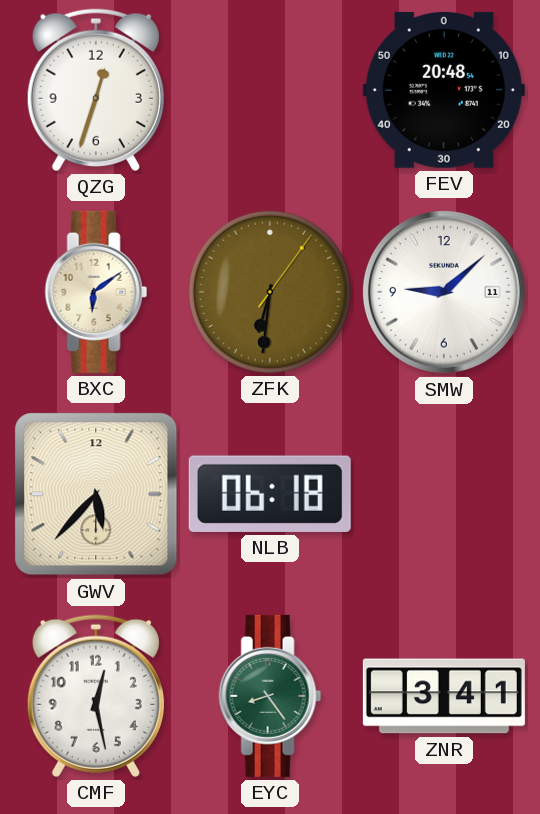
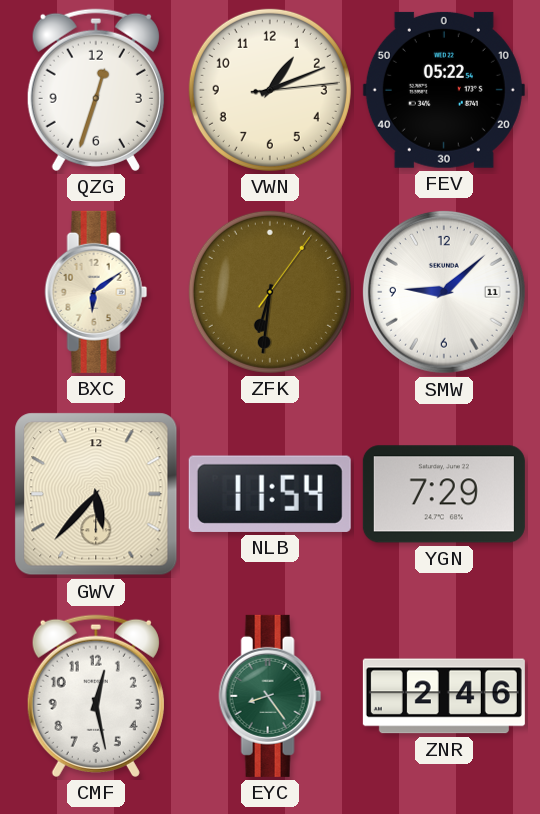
VWN: none -> 1:11
FEV: 20:48 -> 05:22
NLB: 06:18 -> 11:54
YGN: none -> 7:29
ZNR: 3:41 -> 2:46
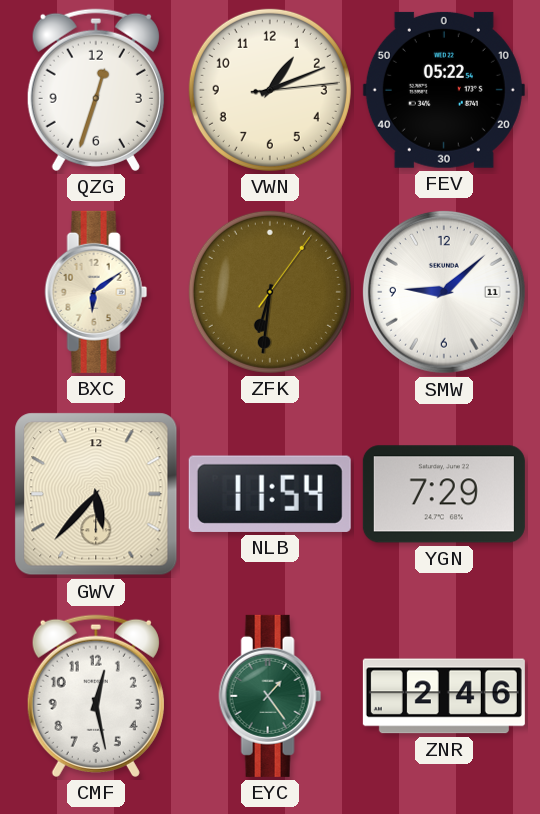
EYC: 8:24 -> 1:24
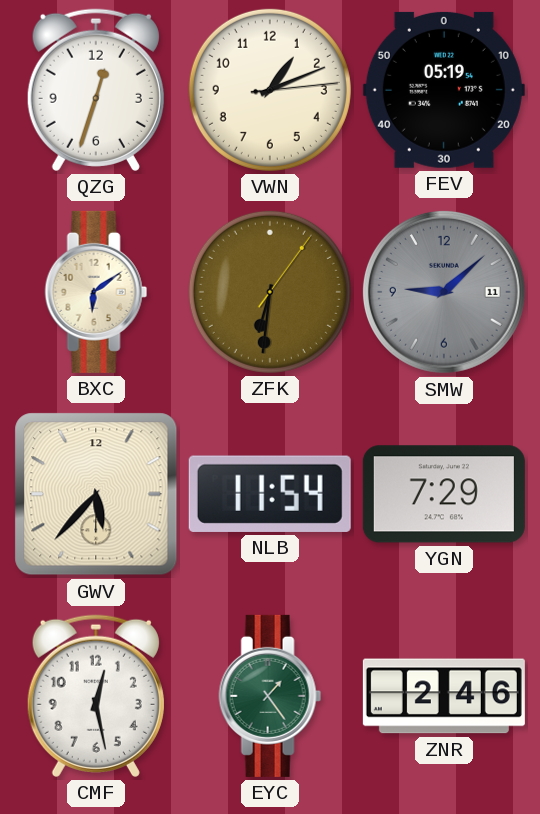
FEV: 05:22 -> 05:19
SMW dial: white -> grey
